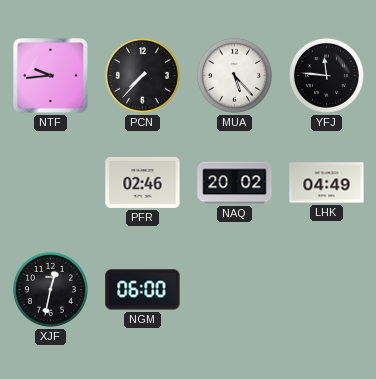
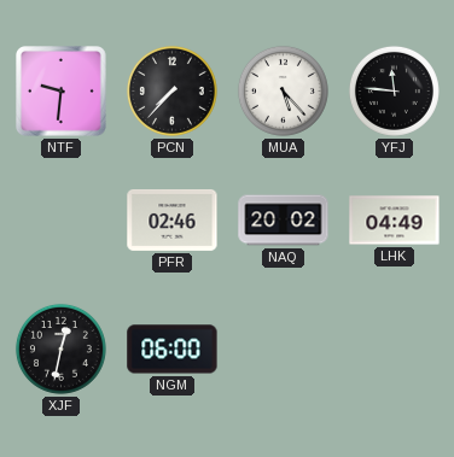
NTF: 9:44 -> 9:31
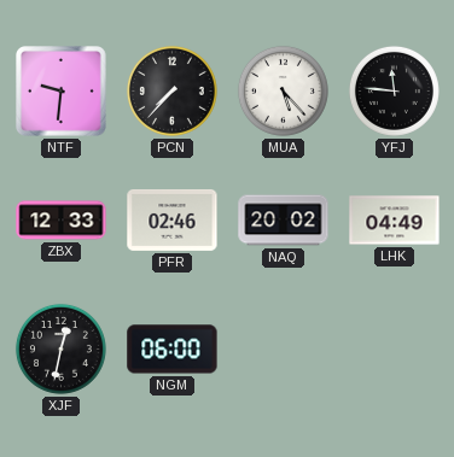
ZBX: none -> 12:33
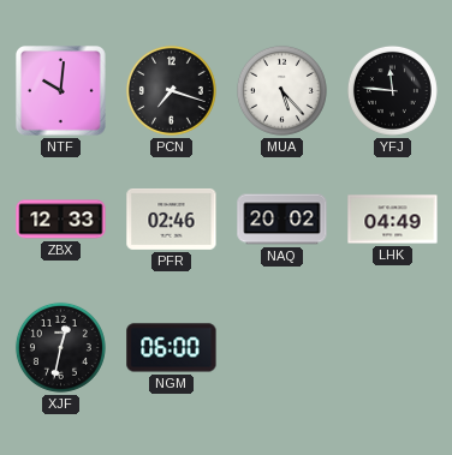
NTF: 9:31 -> 10:01
PCN: 7:37 -> 7:18
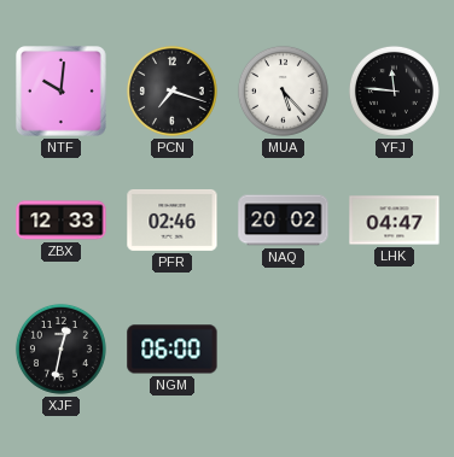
LHK: 04:49 -> 04:47
